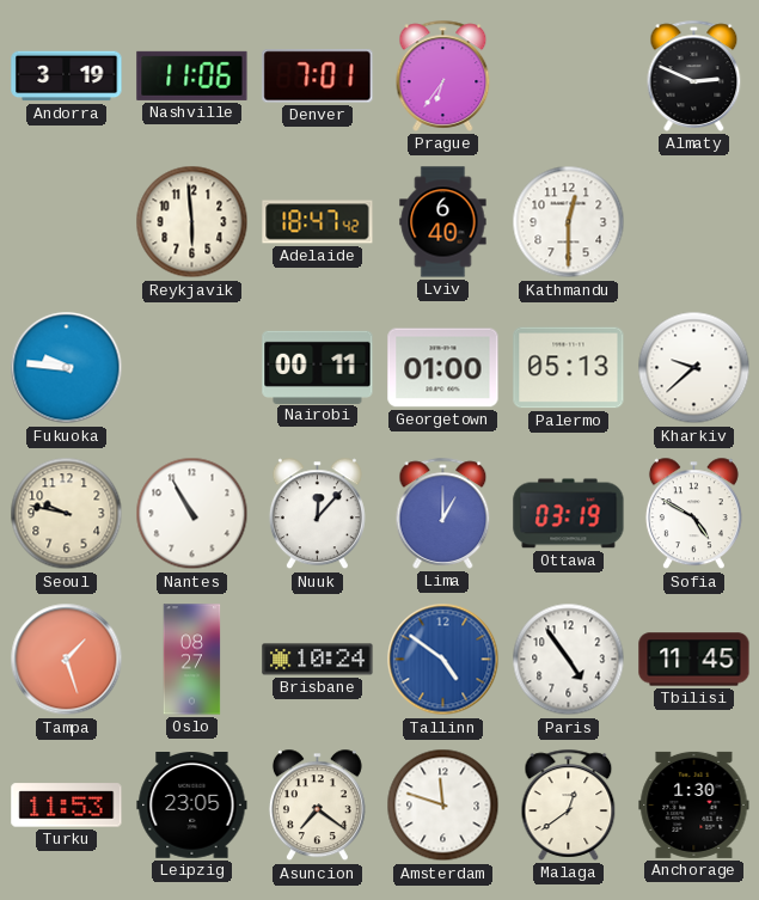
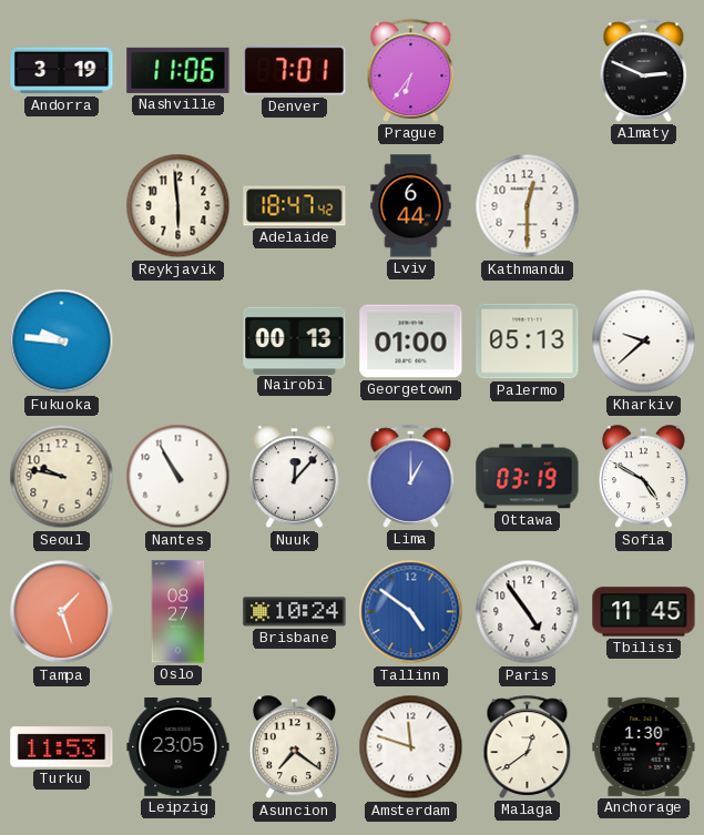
Lviv: 6:40 -> 6:44
Nairobi: 00:11 -> 00:13
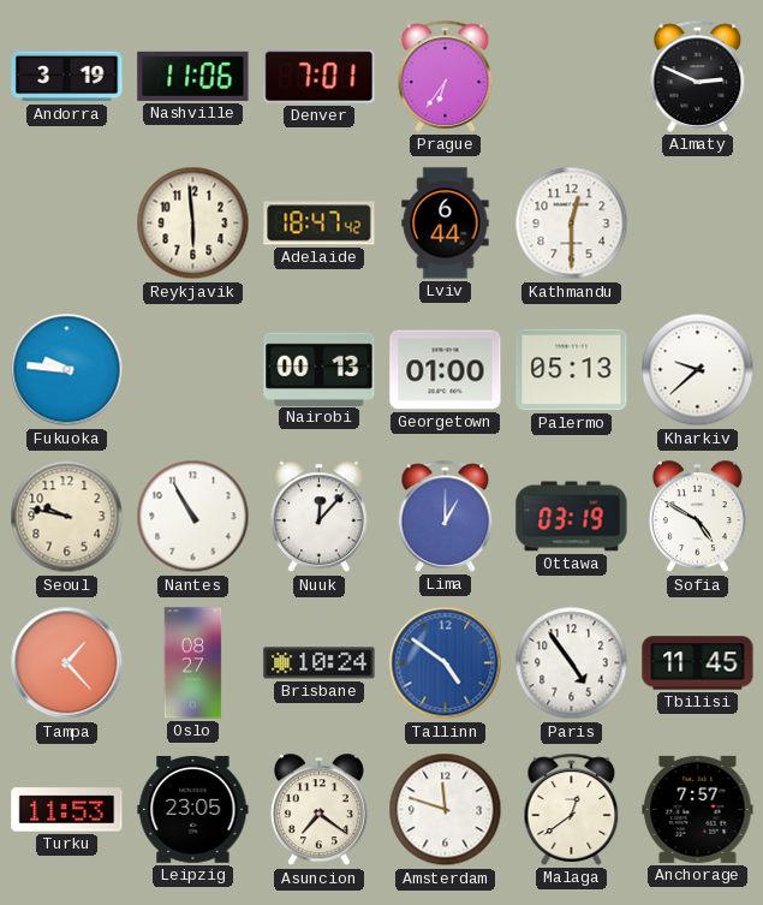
Tampa: 1:27 -> 1:23
Anchorage: 1:30 -> 7:57
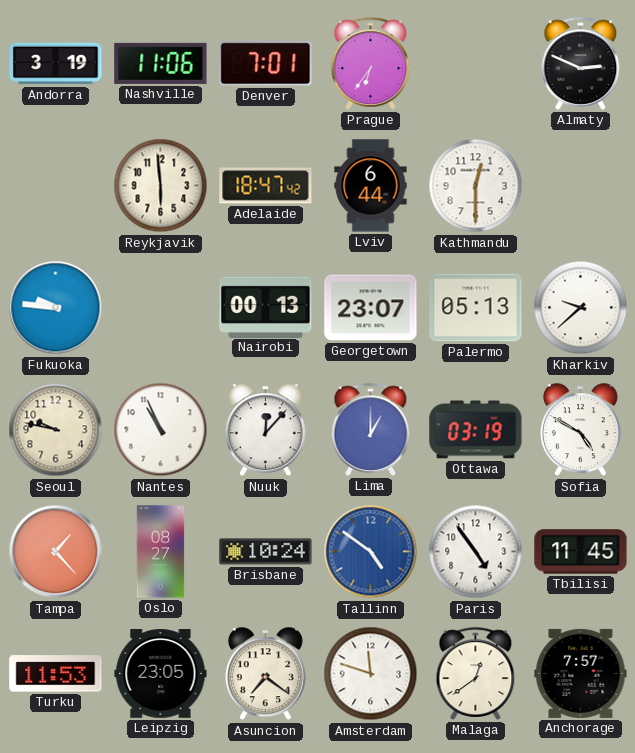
Georgetown: 01:00 -> 23:07
Nantes: 10:55 -> 10:56
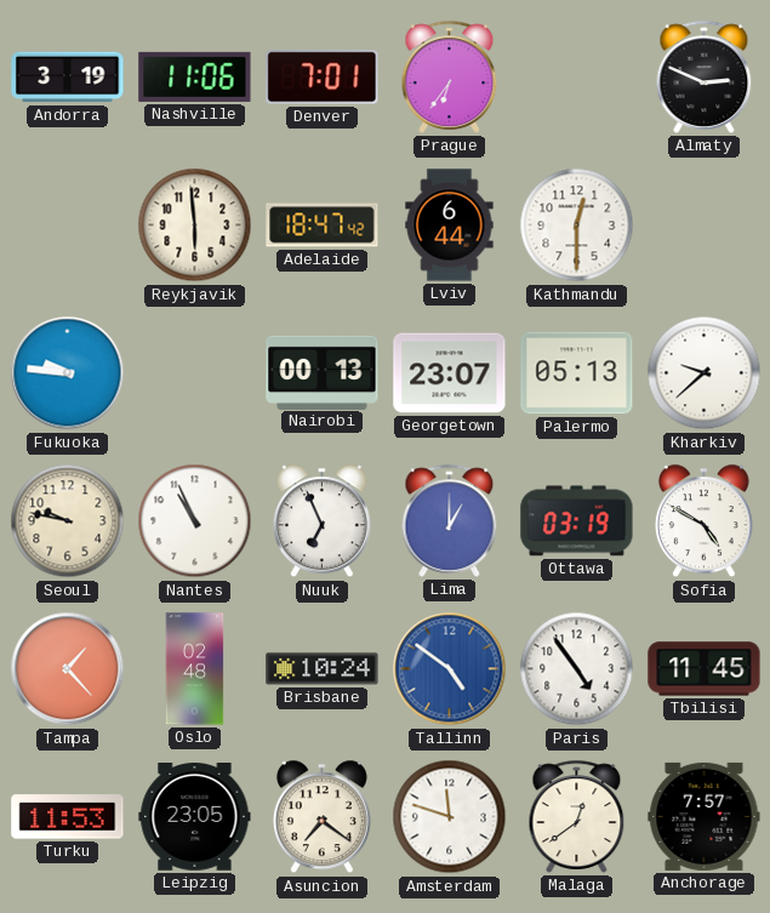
Nuuk: 12:07 -> 6:56
Oslo: 08:27 -> 02:48
